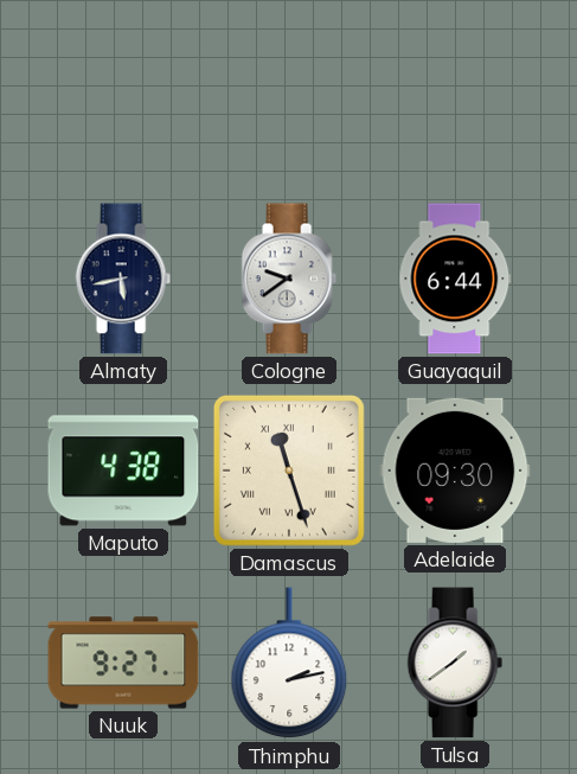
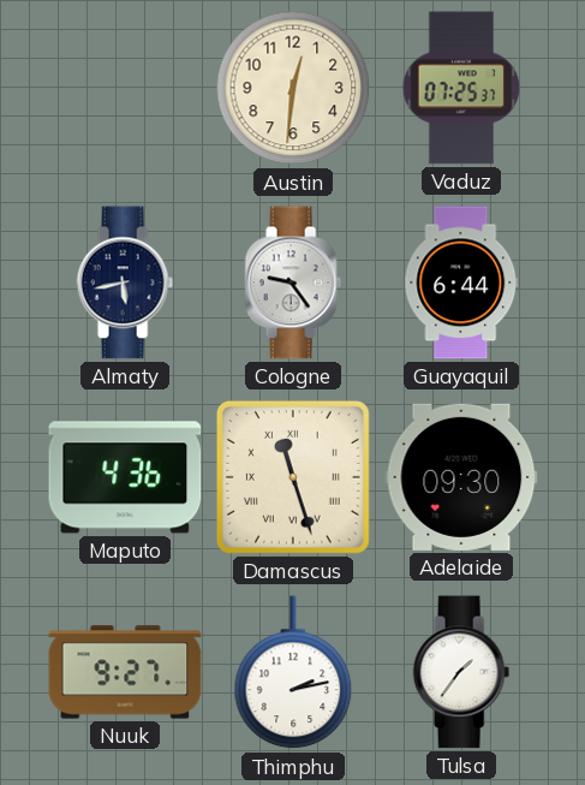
Austin: none -> 12:31
Vaduz: none -> 07:25
Cologne: 9:39 -> 9:24
Maputo: 4:38 -> 4:36
Tulsa: 1:39 -> 1:36
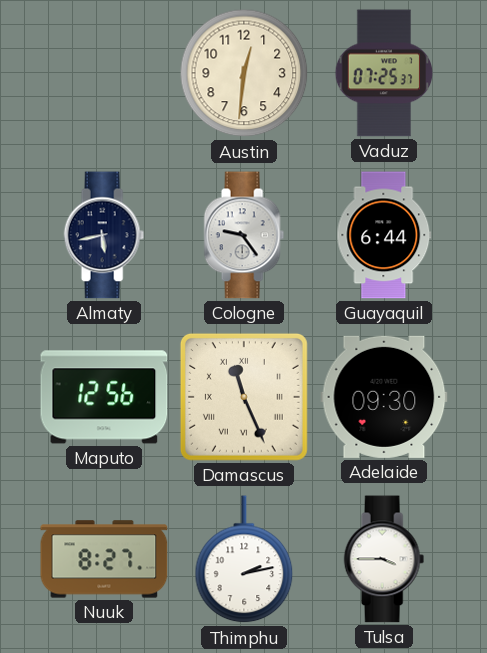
Maputo: 4:36 -> 12:56
Damascus: 11:27 -> 11:26
Nuuk: 9:27 -> 8:27
Tulsa: 1:36 -> 3:45
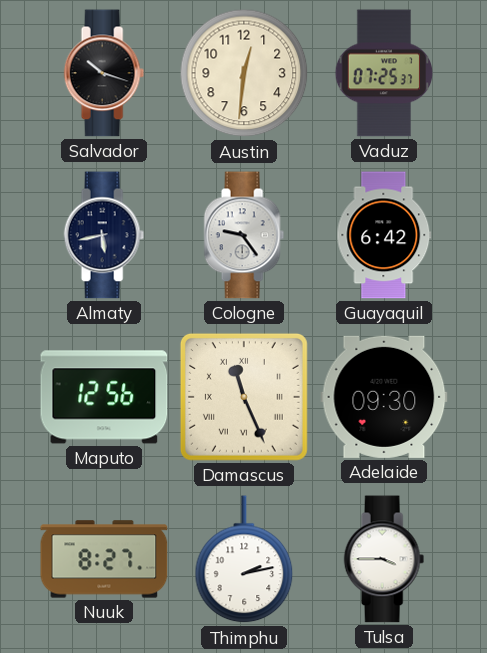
Salvador: none -> 10:18
Guayaquil: 6:44 -> 6:42
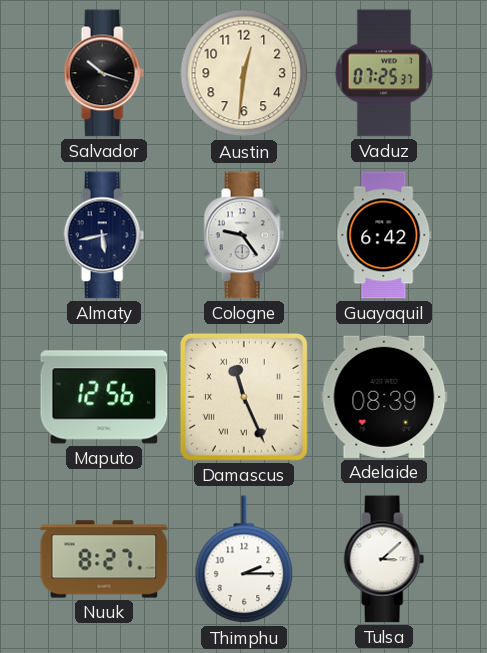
Adelaide: 09:30 -> 08:39
Thimphu: 2:13 -> 2:15
Tulsa: 3:45 -> 3:08
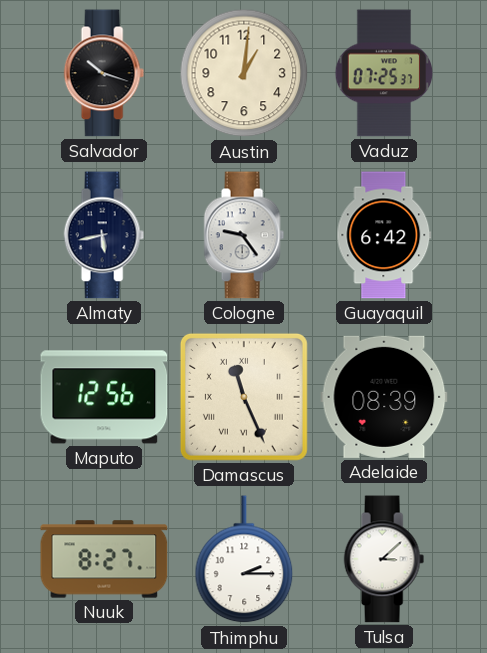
Austin: 12:31 -> 1:01
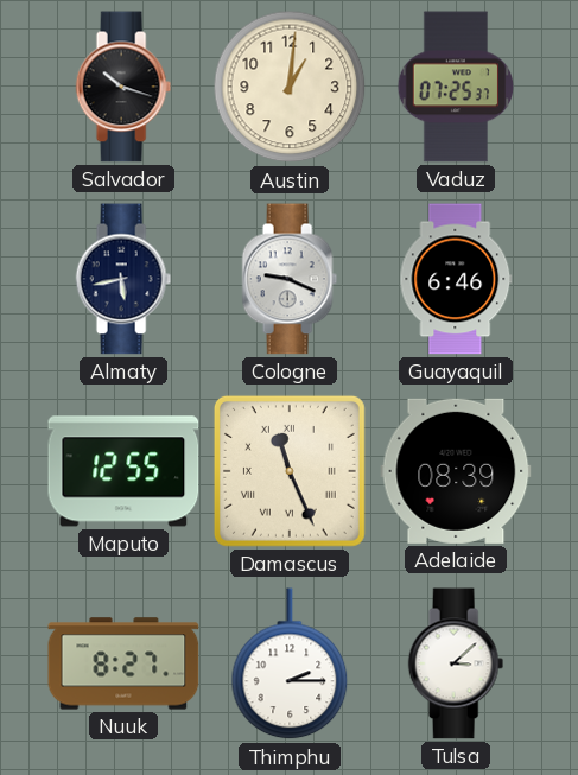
Cologne: 9:24 -> 9:19
Guayaquil: 6:42 -> 6:46
Maputo: 12:56 -> 12:55
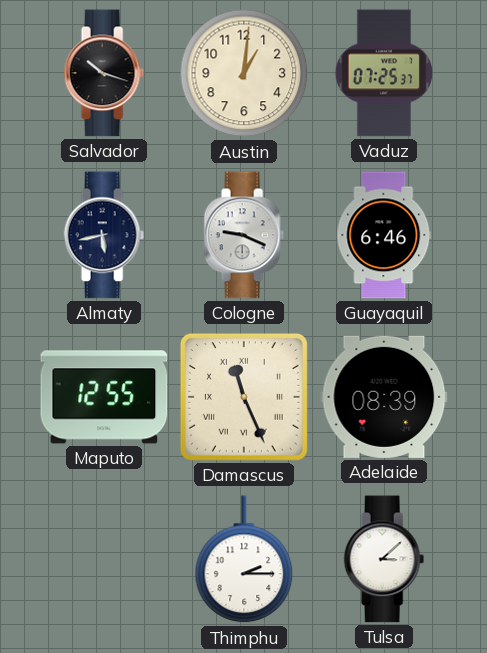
Nuuk: 8:27 -> none
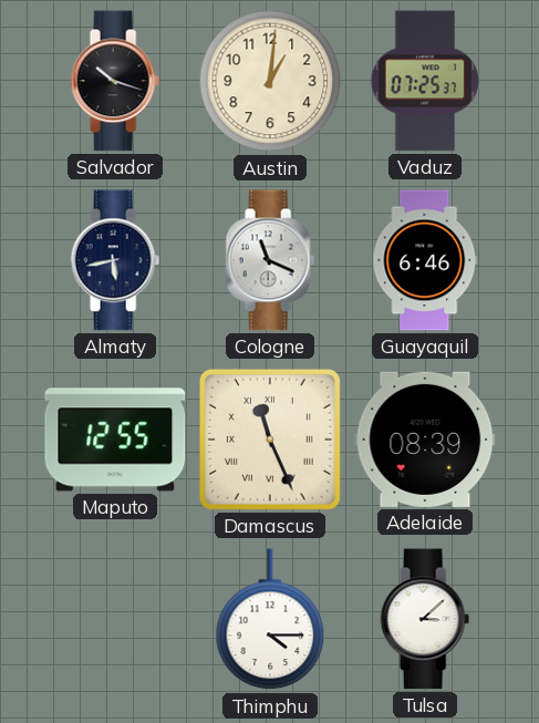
Cologne: 9:19 -> 11:19
Thimphu: 2:15 -> 4:15
